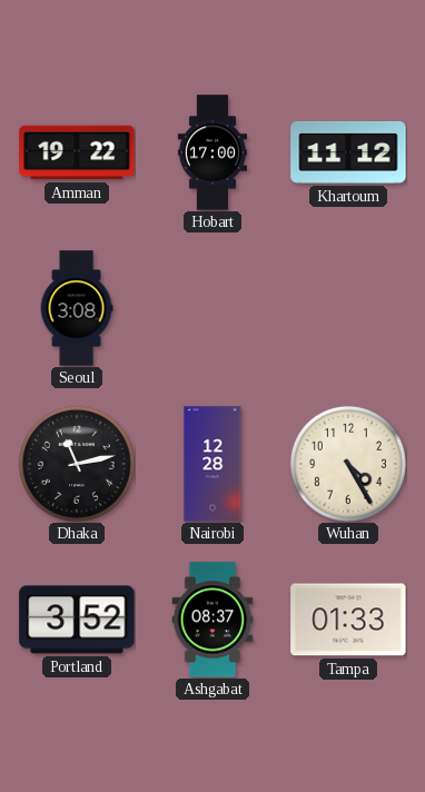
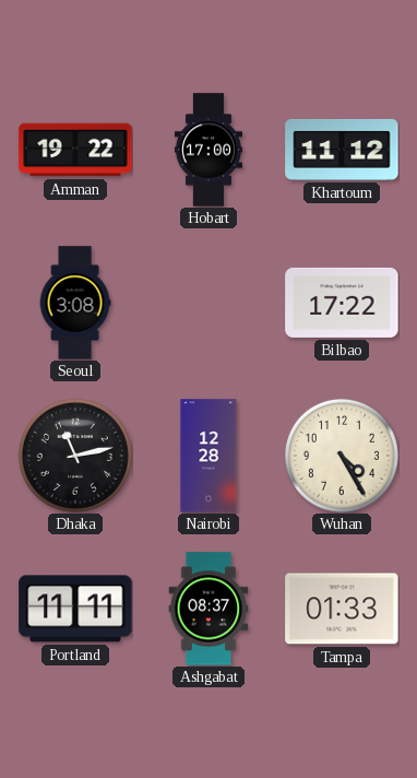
Bilbao: none -> 17:22
Portland: 3:52 -> 11:11
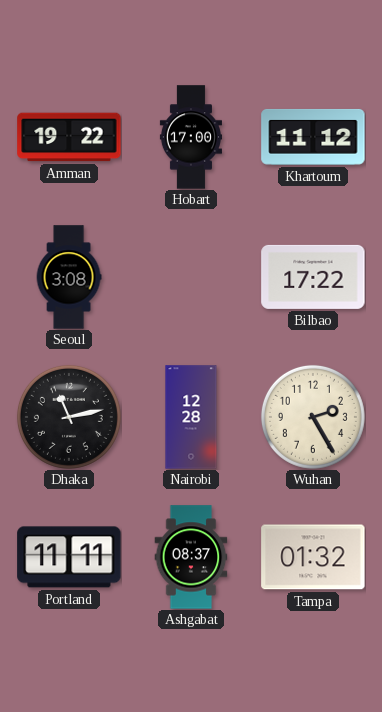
Wuhan: 4:25 -> 2:25
Tampa: 01:33 -> 01:32
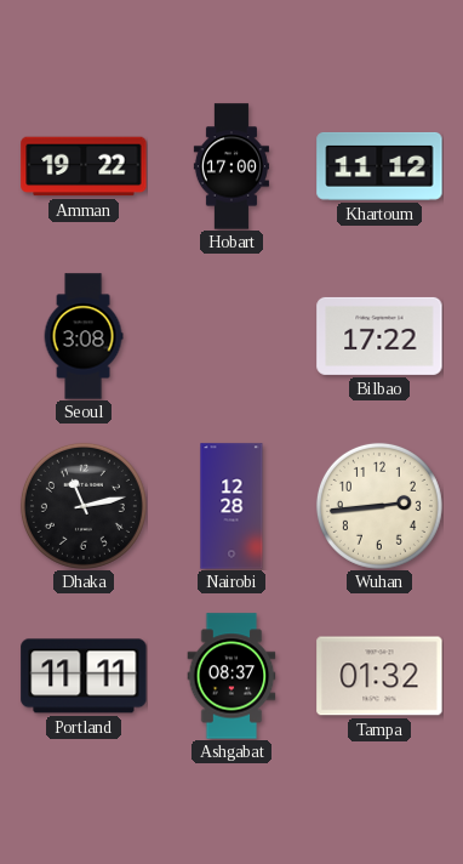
Wuhan: 2:25 -> 2:44
